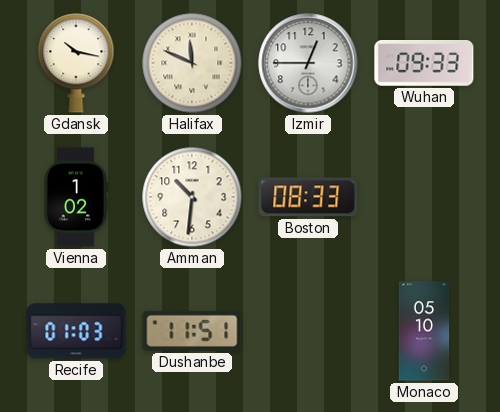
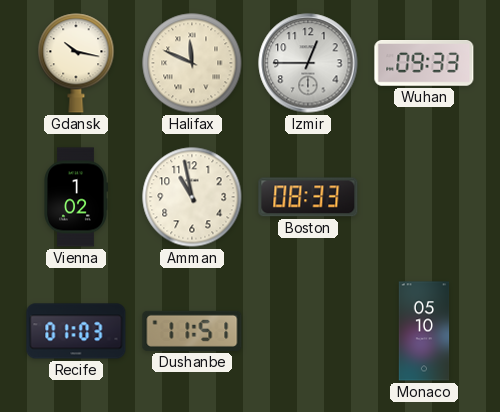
Amman: 10:31 -> 10:58
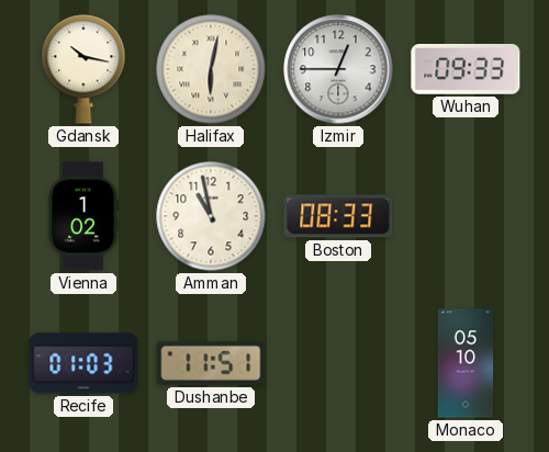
Halifax: 11:49 -> 6:02
